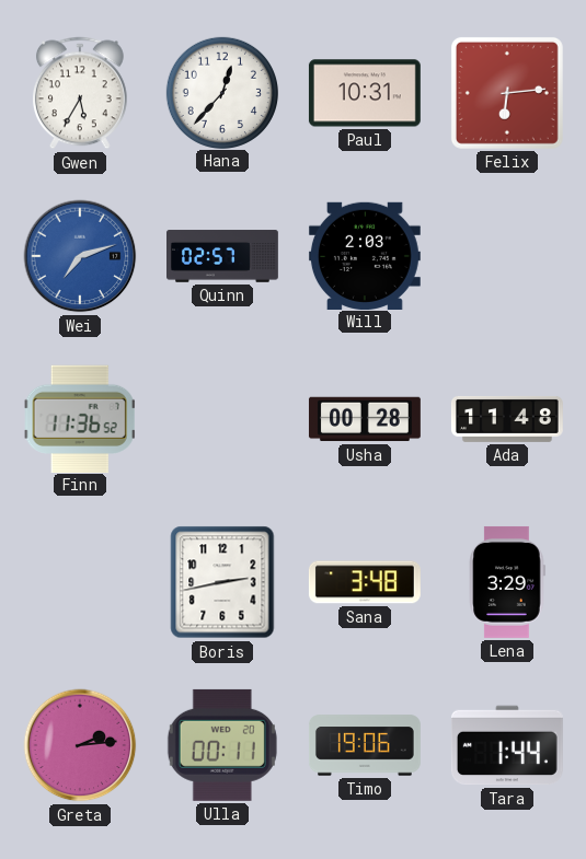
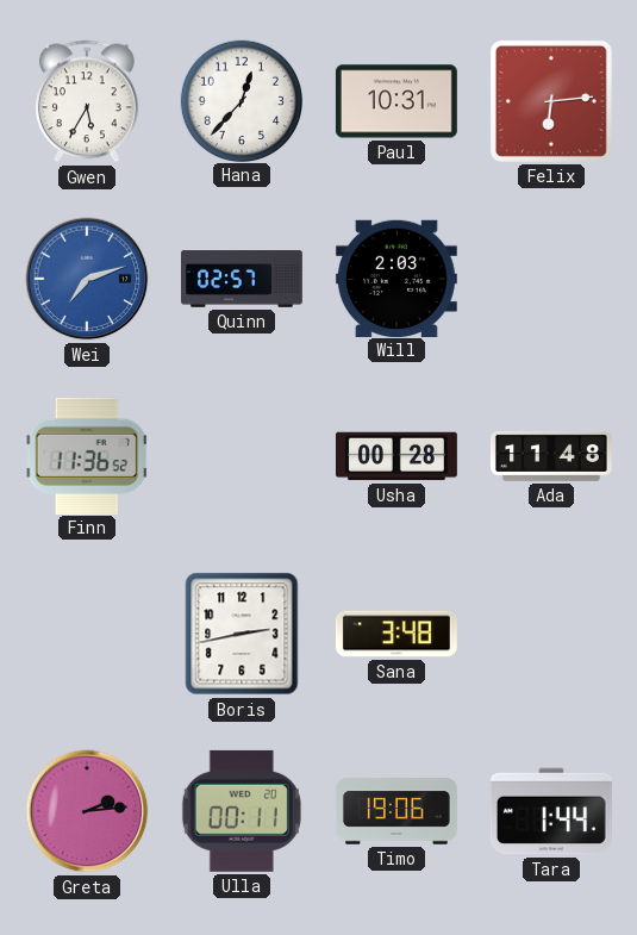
Lena: 3:29 -> none
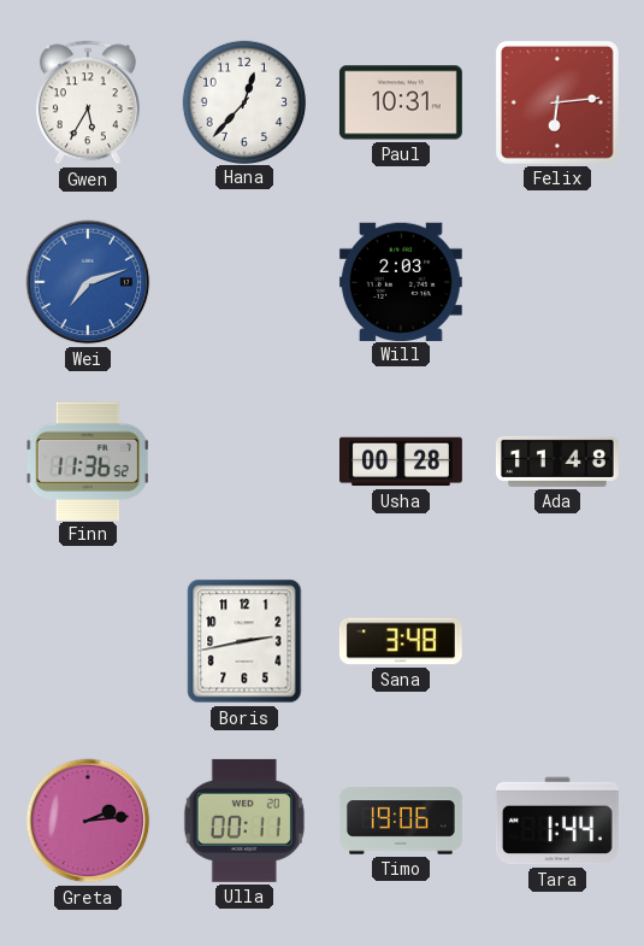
Quinn: 02:57 -> none
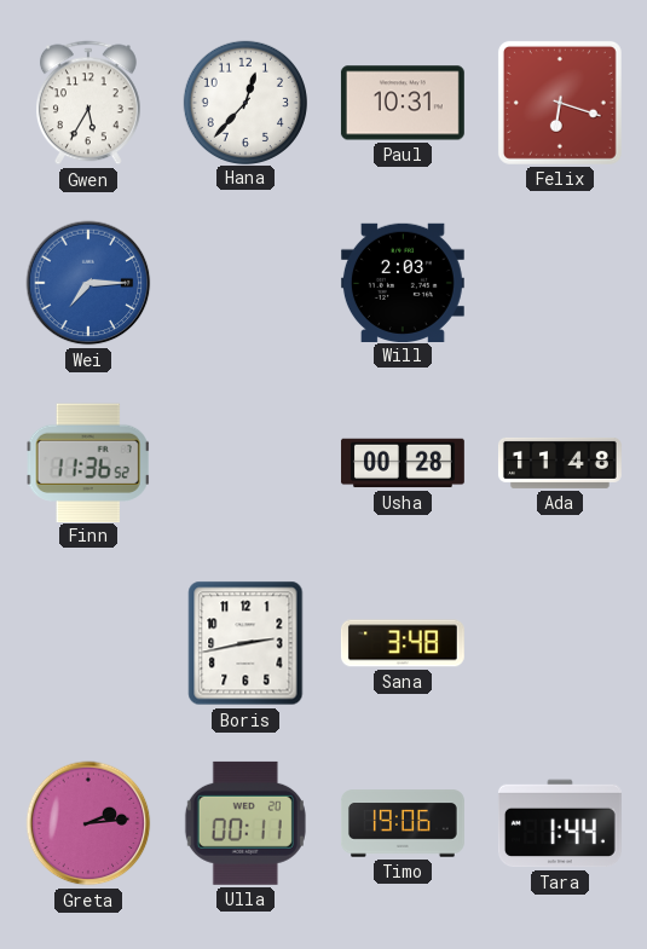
Felix: 6:14 -> 6:18
Wei: 7:12 -> 7:15
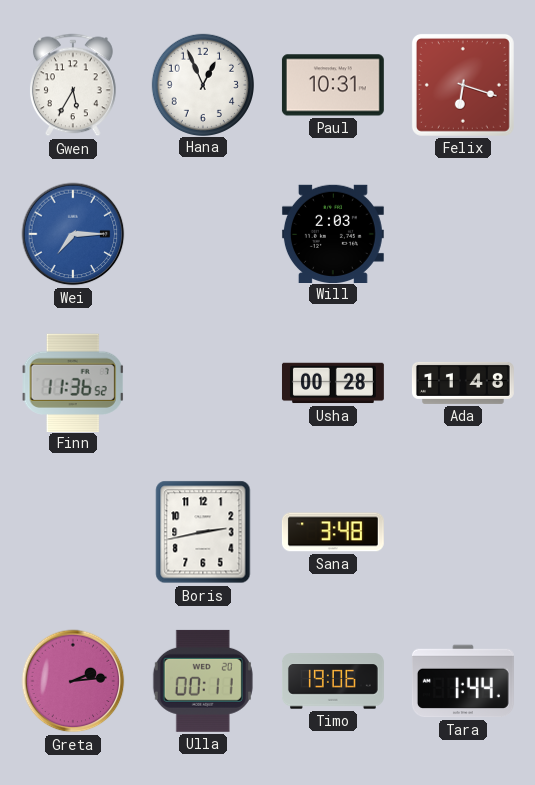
Hana: 12:37 -> 12:56
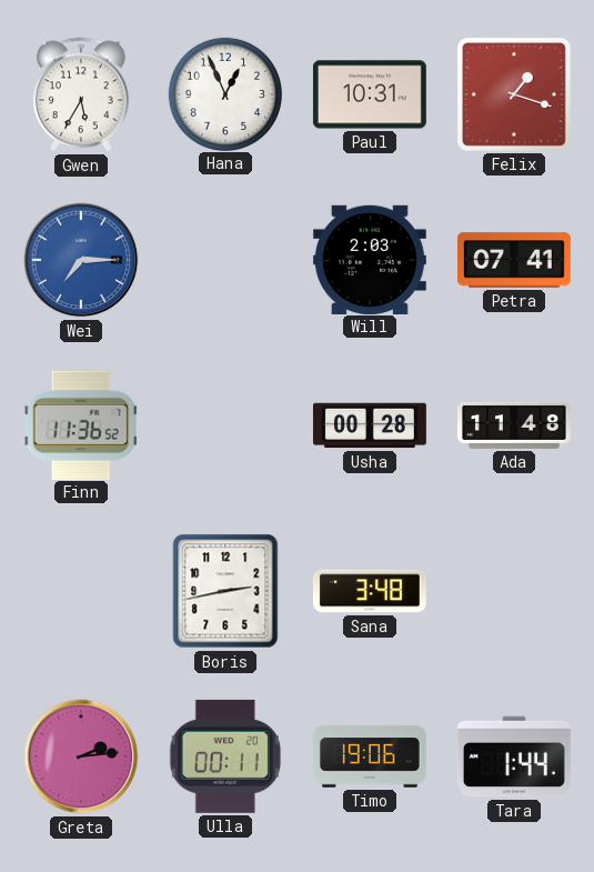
Felix: 6:18 -> 1:18
Petra: none -> 07:41
